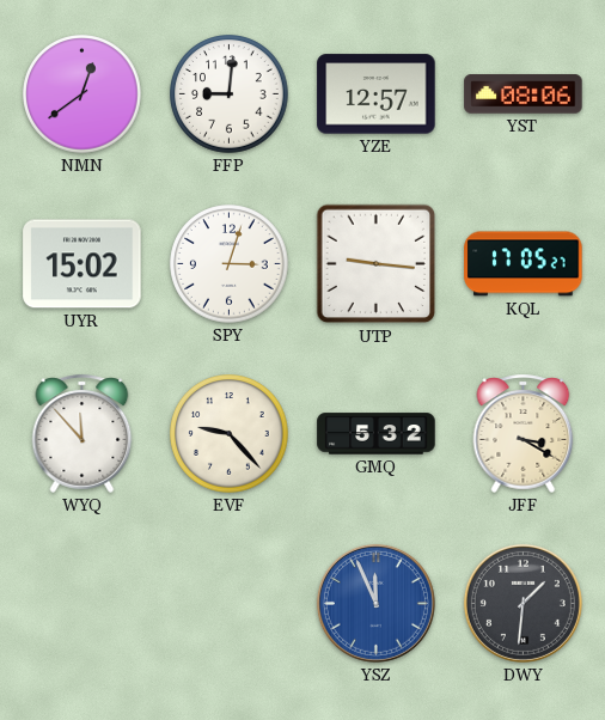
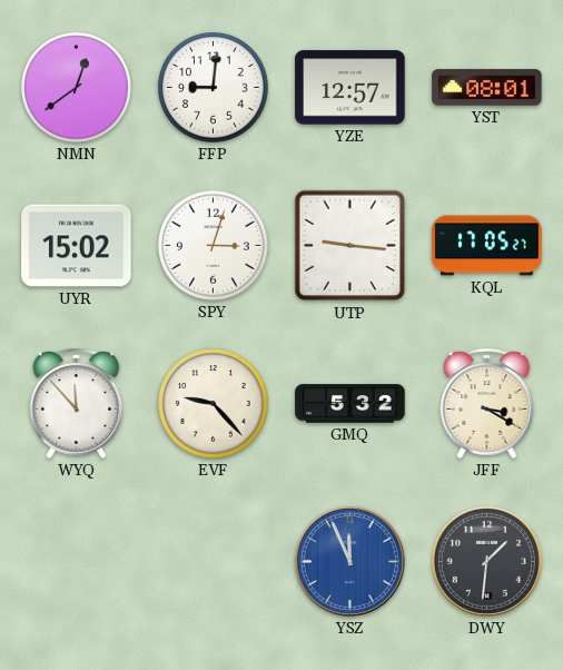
YST: 08:06 -> 08:01
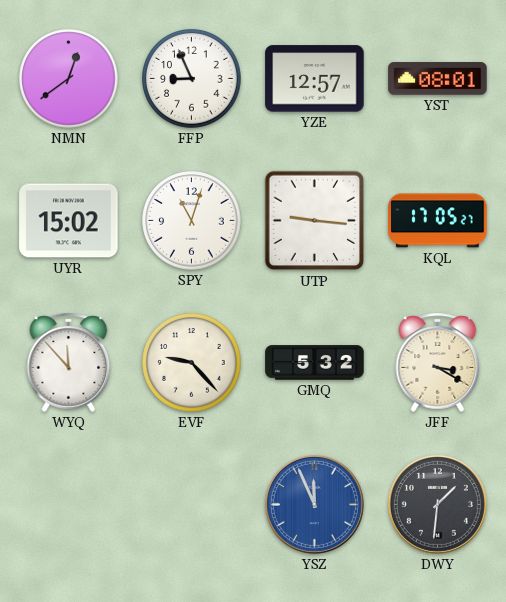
FFP: 9:01 -> 8:56
SPY: 3:03 -> 11:03
